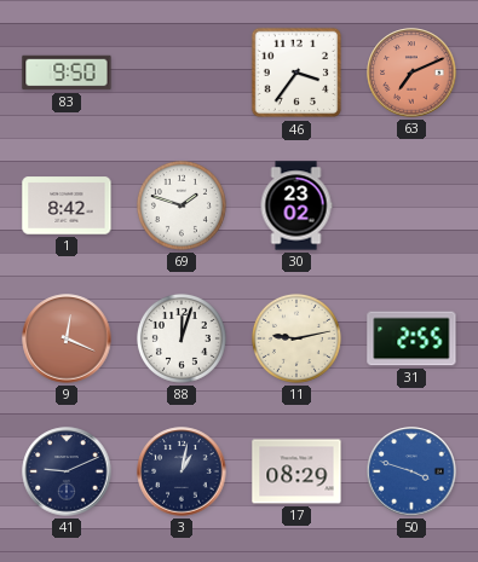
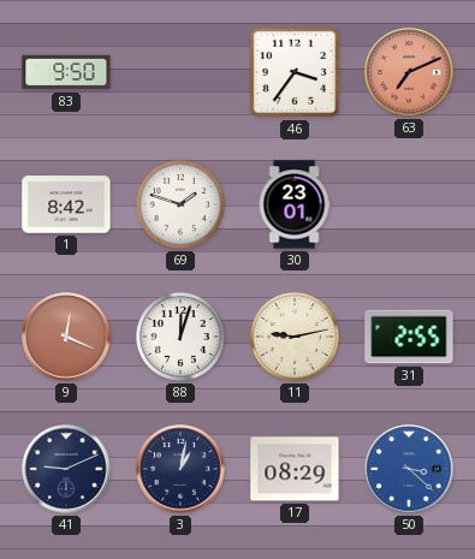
30: 23:02 -> 23:01
50: 3:48 -> 3:22
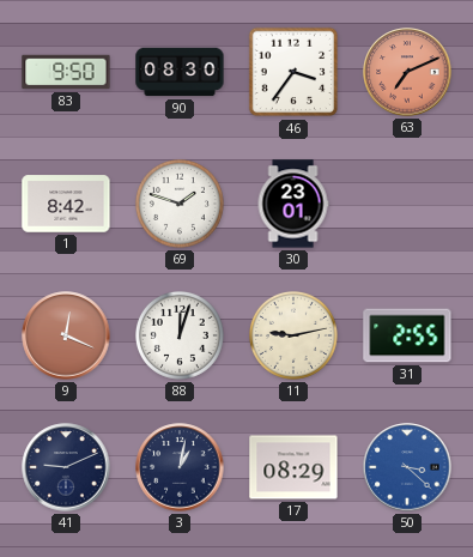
90: none -> 08:30
